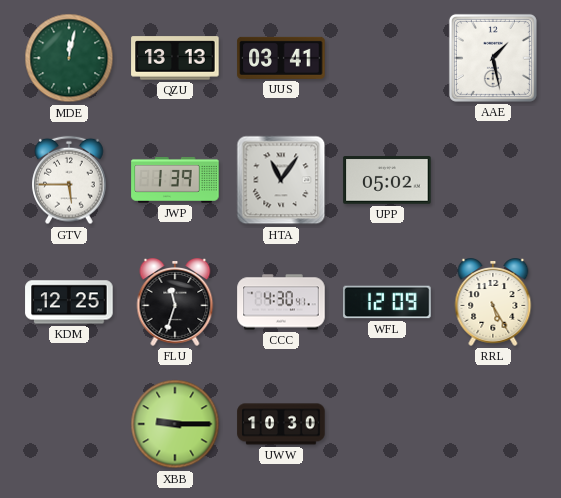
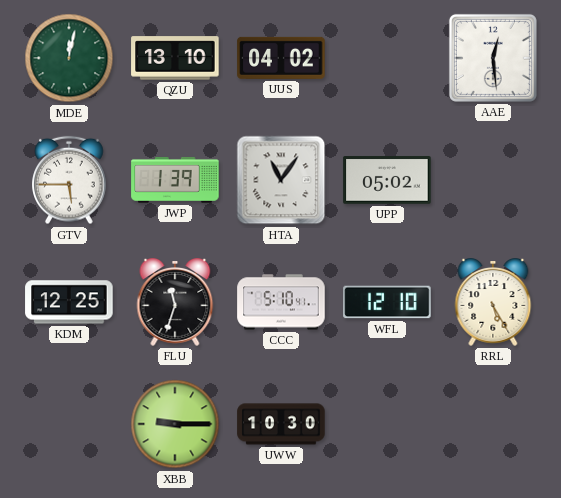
QZU: 13:13 -> 13:10
UUS: 03:41 -> 04:02
AAE: 1:28 -> 12:29
CCC: 4:30 -> 5:10
WFL: 12:09 -> 12:10
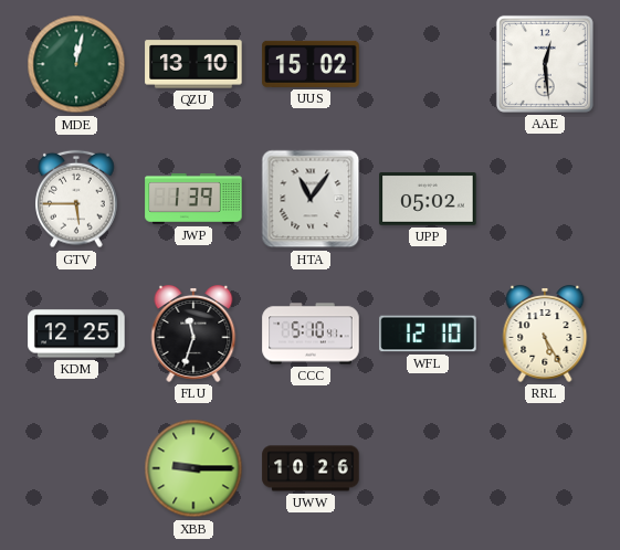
UUS: 04:02 -> 15:02
UWW: 10:30 -> 10:26
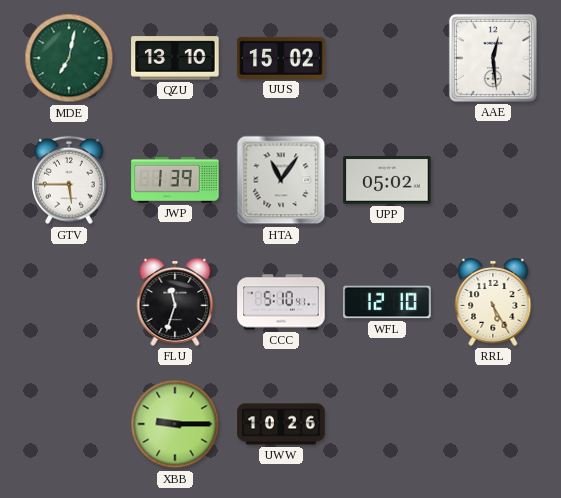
MDE: 12:02 -> 7:02
KDM: 12:25 -> none
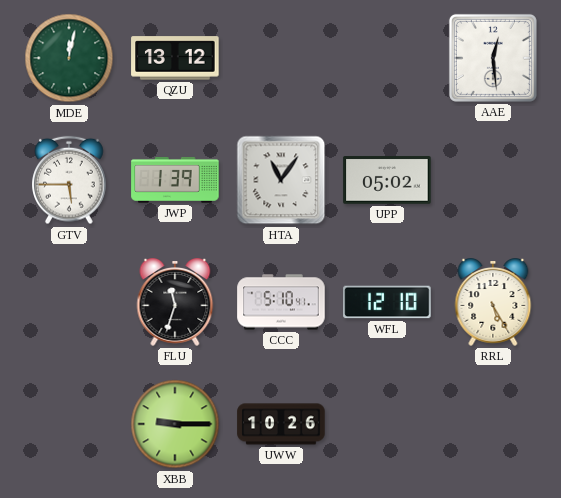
MDE: 7:02 -> 12:02
QZU: 13:10 -> 13:12
UUS: 15:02 -> none
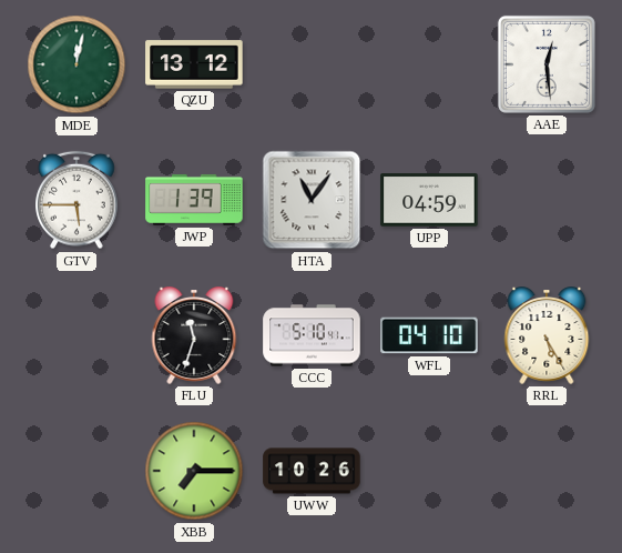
UPP: 05:02 -> 04:59
WFL: 12:10 -> 04:10
XBB: 9:15 -> 7:15
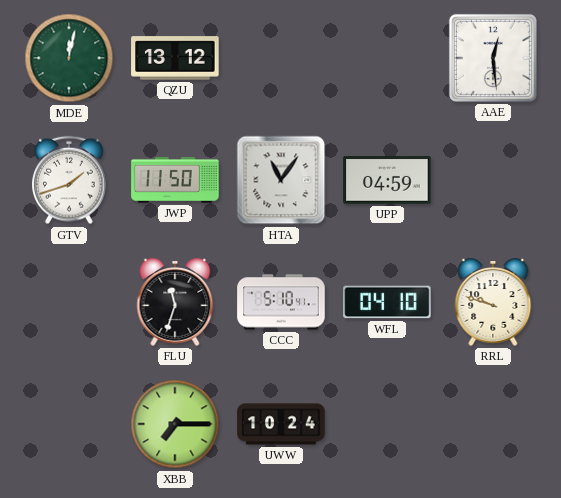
GTV: 5:45 -> 1:42
JWP: 1:39 -> 11:50
RRL: 5:25 -> 9:48
UWW: 10:26 -> 10:24
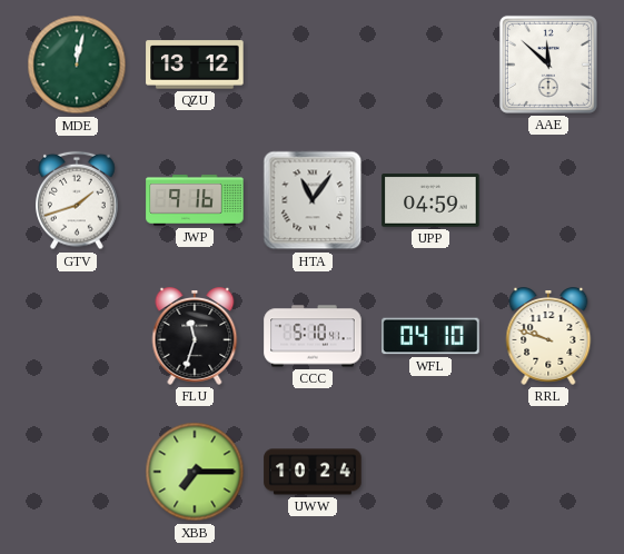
AAE: 12:29 -> 11:52
JWP: 11:50 -> 9:16
